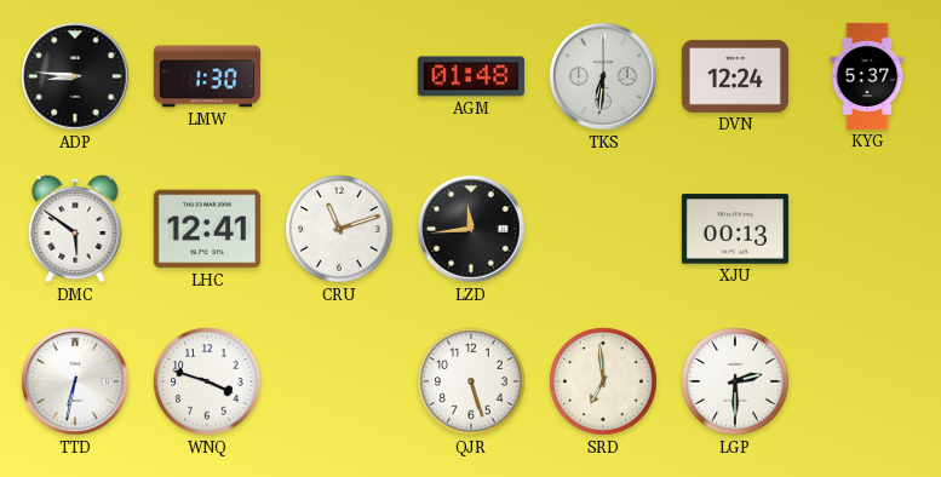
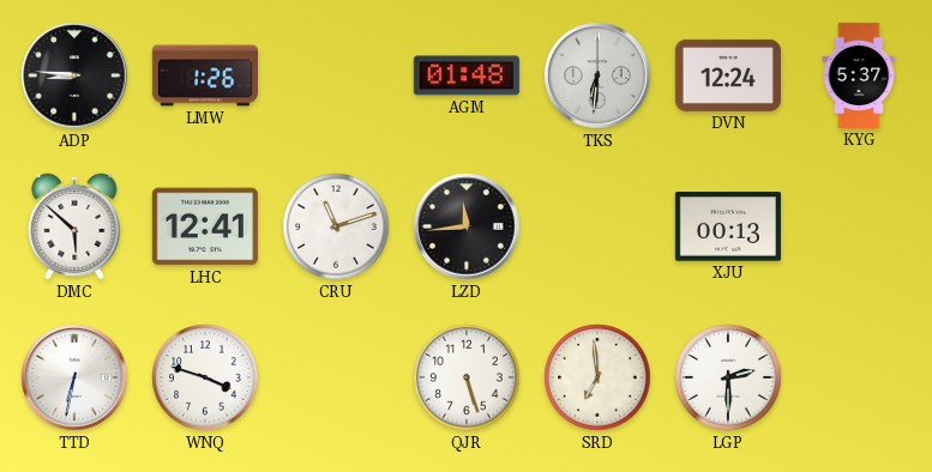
LMW: 1:30 -> 1:26
DMC: 5:51 -> 5:52
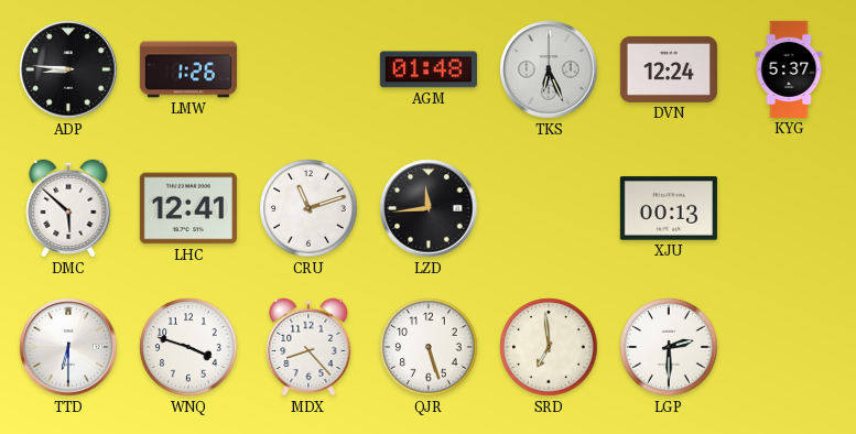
TKS: 6:31 -> 6:26
TTD: 6:32 -> 6:30
MDX: none -> 8:23
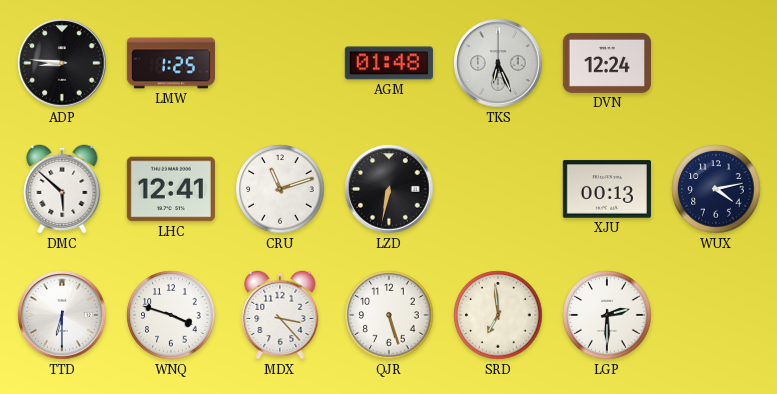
LMW: 1:26 -> 1:25
KYG: 5:37 -> none
LZD: 11:44 -> 6:32
WUX: none -> 4:13
MDX: 8:23 -> 3:23
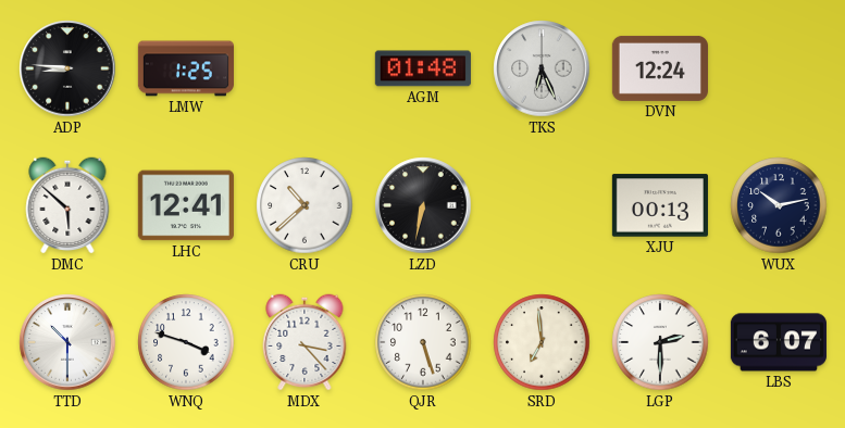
CRU: 11:12 -> 10:38
WUX: 4:13 -> 10:13
TTD: 6:30 -> 10:30
LBS: none -> 6:07
